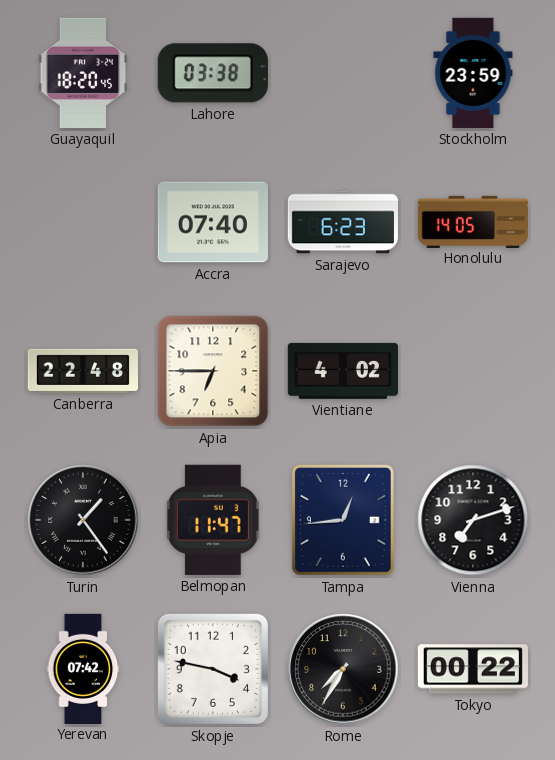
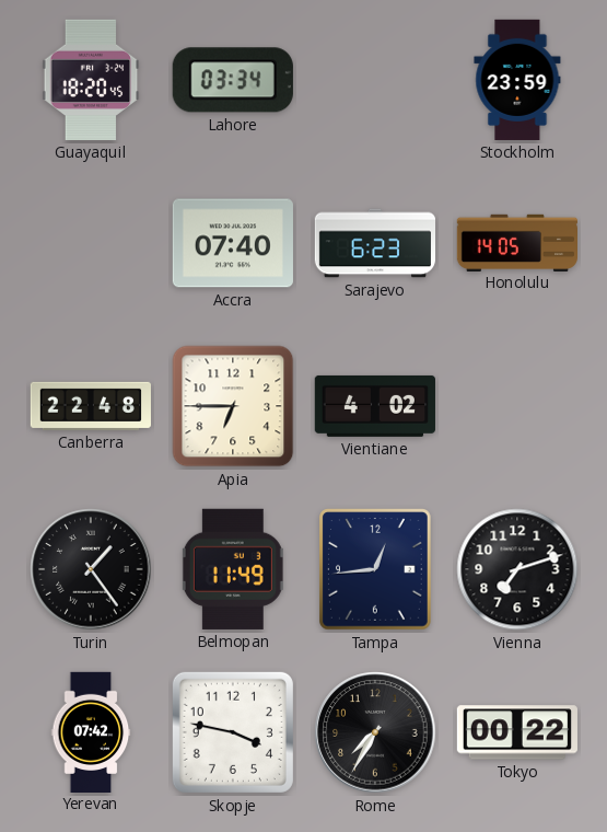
Lahore: 03:38 -> 03:34
Belmopan: 11:47 -> 11:49
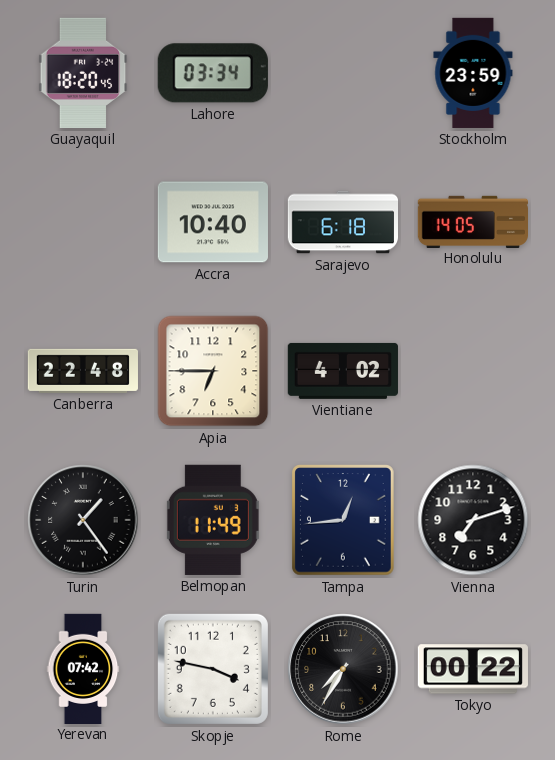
Accra: 07:40 -> 10:40
Sarajevo: 6:23 -> 6:18
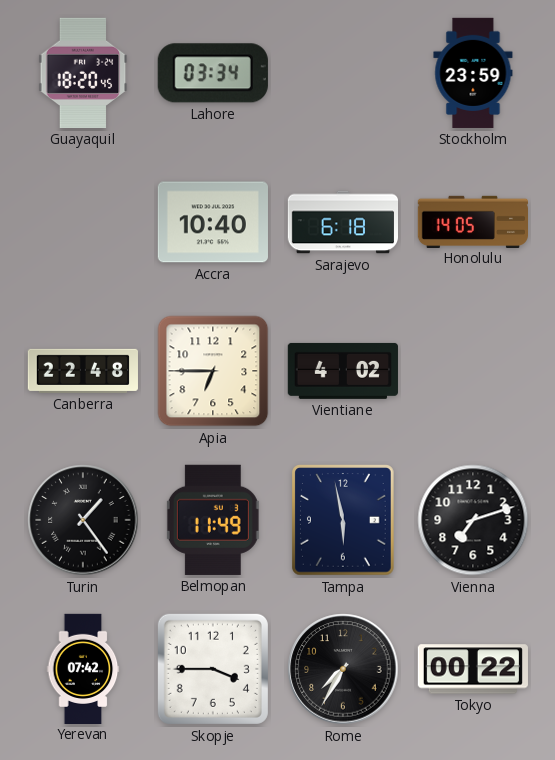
Tampa: 12:44 -> 5:58
Skopje: 3:47 -> 3:45
